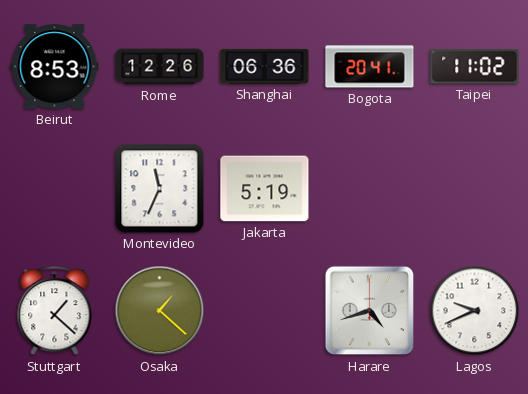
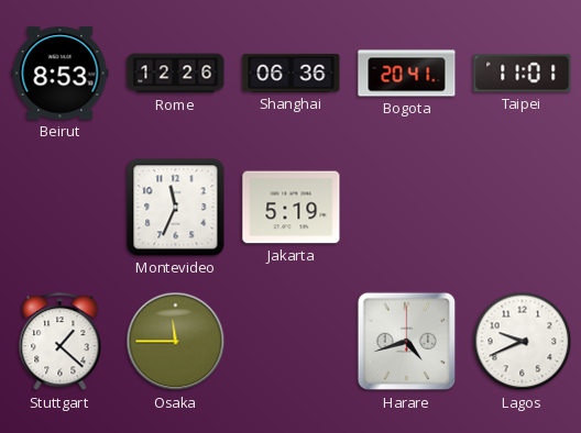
Taipei: 11:02 -> 11:01
Osaka: 1:22 -> 11:45
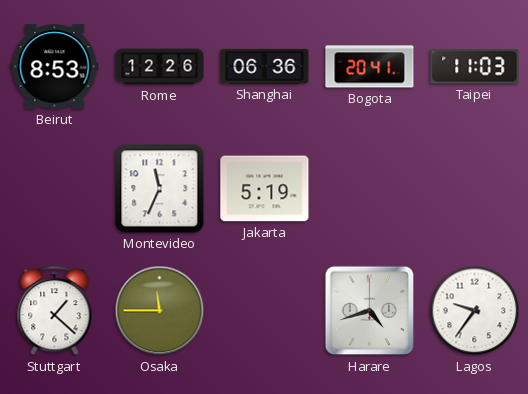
Taipei: 11:01 -> 11:03
Lagos: 9:41 -> 9:36
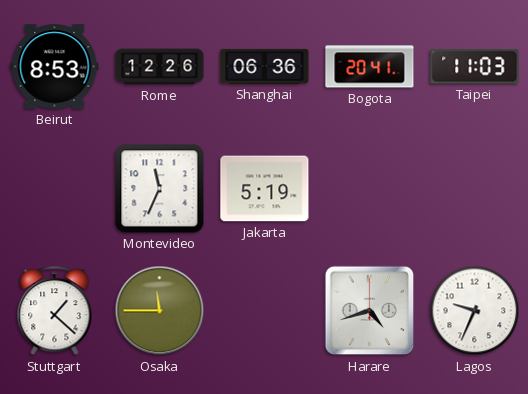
Lagos: 9:36 -> 9:34
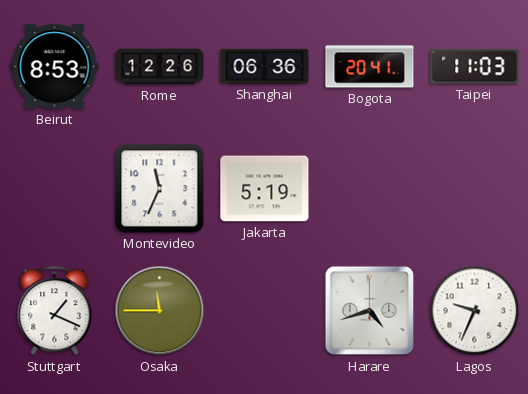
Stuttgart: 1:22 -> 1:19
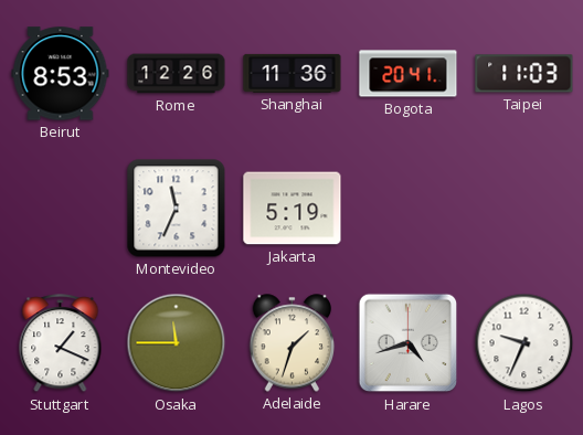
Shanghai: 06:36 -> 11:36
Adelaide: none -> 1:33
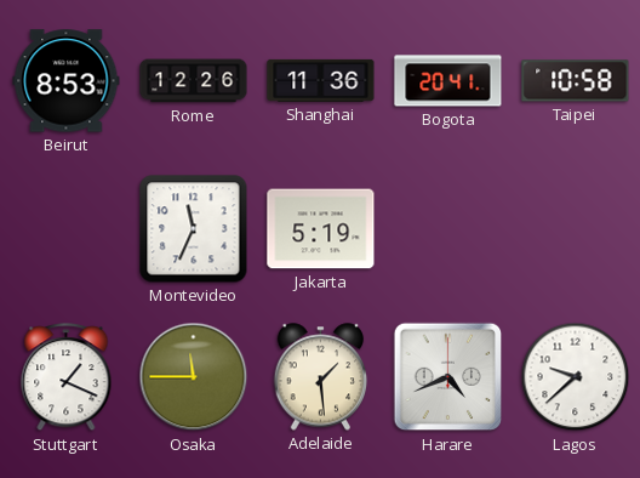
Taipei: 11:03 -> 10:58
Adelaide: 1:33 -> 1:29
Harare: 4:42 -> 4:41
Lagos: 9:34 -> 9:38
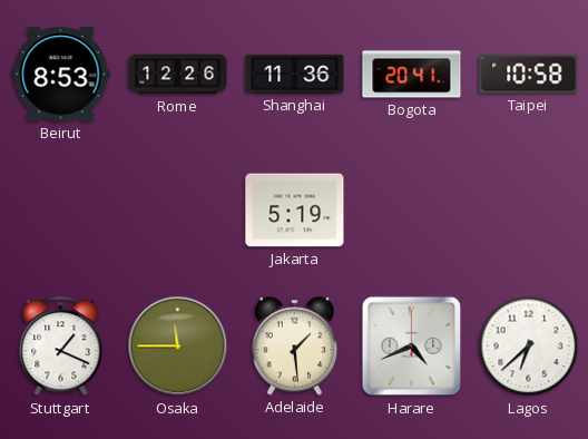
Montevideo: 11:34 -> none
Lagos: 9:38 -> 6:38
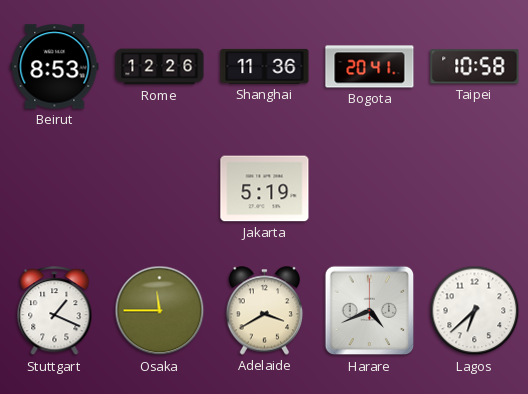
Adelaide: 1:29 -> 3:40
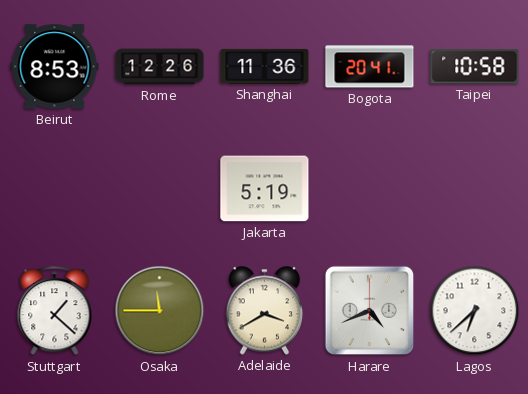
Stuttgart: 1:19 -> 1:22
